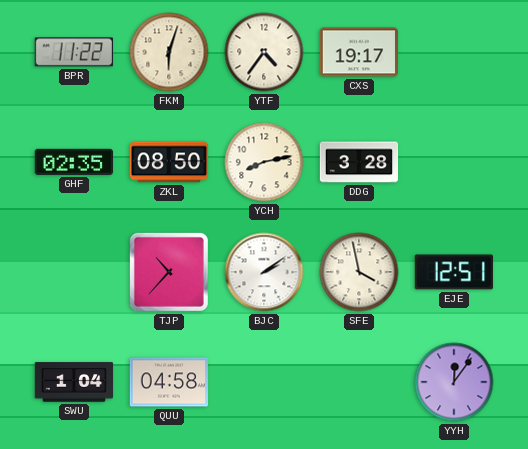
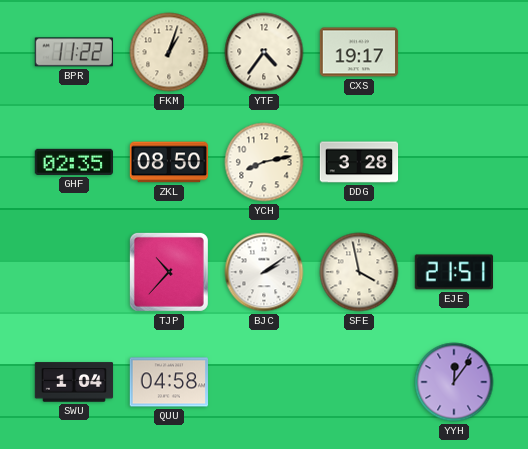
FKM: 6:03 -> 1:03
EJE: 12:51 -> 21:51
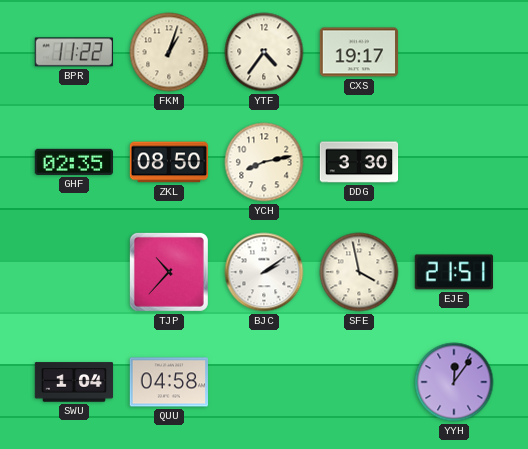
DDG: 3:28 -> 3:30
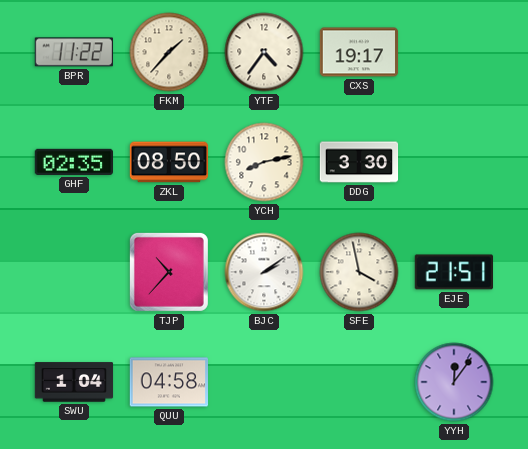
FKM: 1:03 -> 1:37
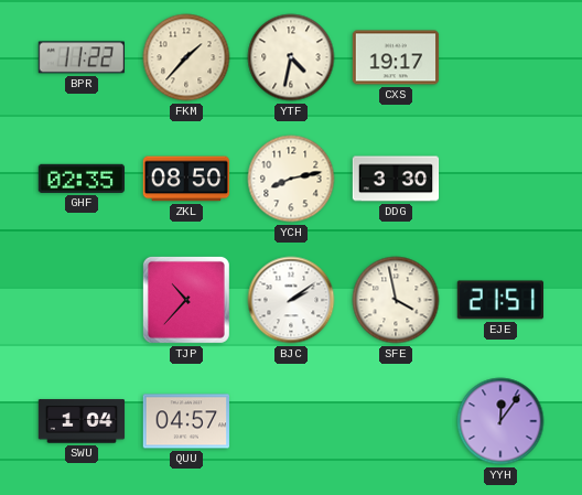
YTF: 4:36 -> 4:32
QUU: 04:58 -> 04:57
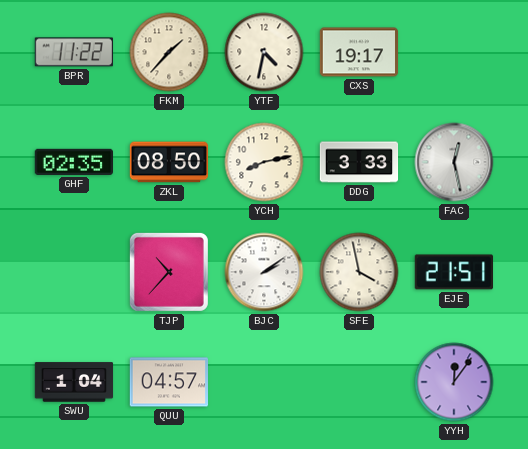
DDG: 3:30 -> 3:33
FAC: none -> 12:28
